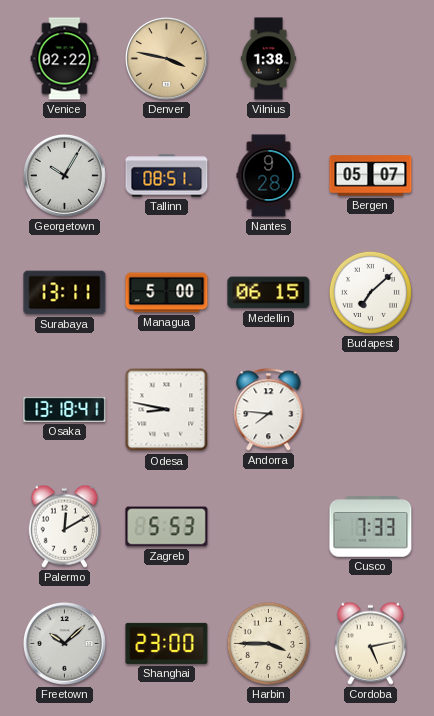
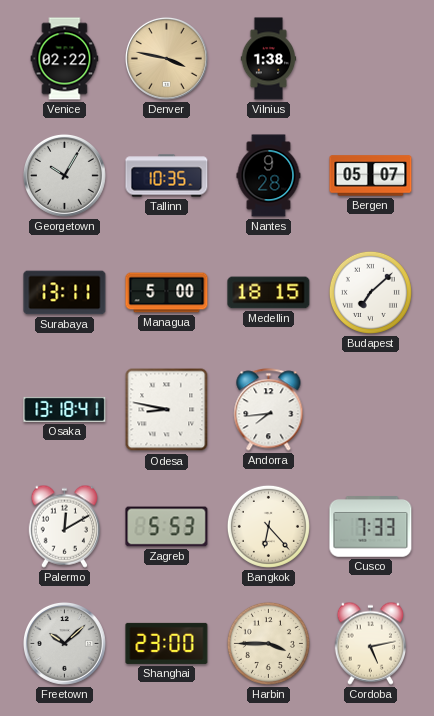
Tallinn: 08:51 -> 10:35
Medellin: 06:15 -> 18:15
Andorra: 7:46 -> 7:44
Bangkok: none -> 6:23
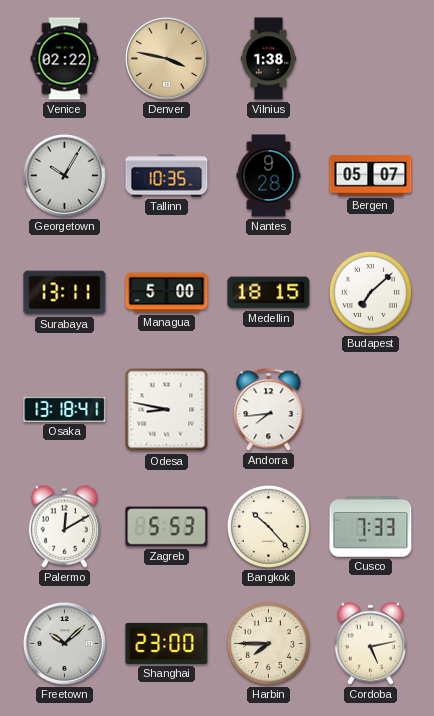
Bangkok: 6:23 -> 10:23
Harbin: 3:45 -> 7:45
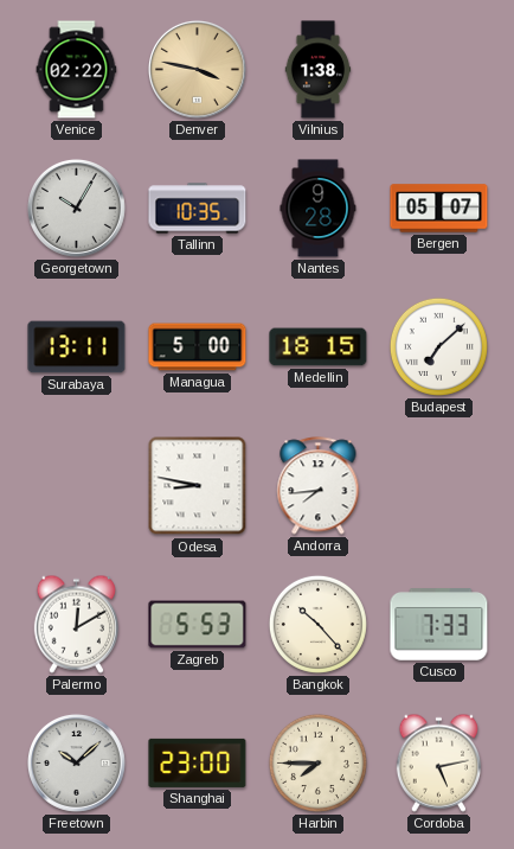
Osaka: 13:18 -> none
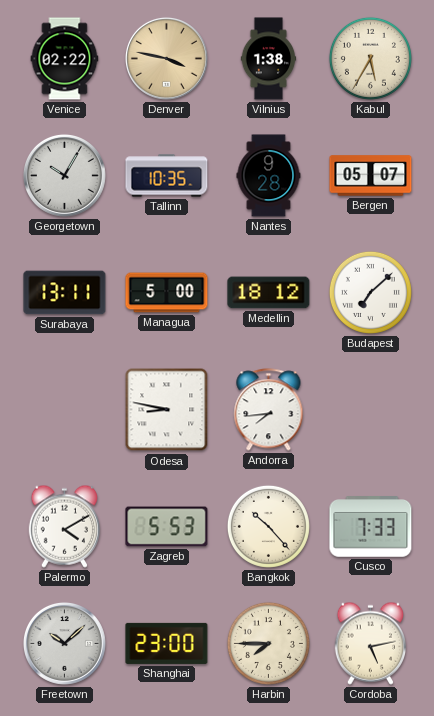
Kabul: none -> 5:35
Medellin: 18:15 -> 18:12
Palermo: 12:10 -> 4:10
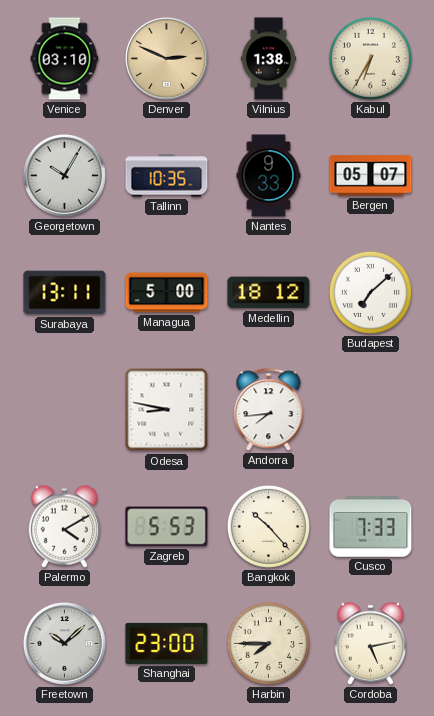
Venice: 02:22 -> 03:10
Denver: 3:47 -> 2:49
Kabul: 5:35 -> 6:35
Nantes: 9:28 -> 9:33
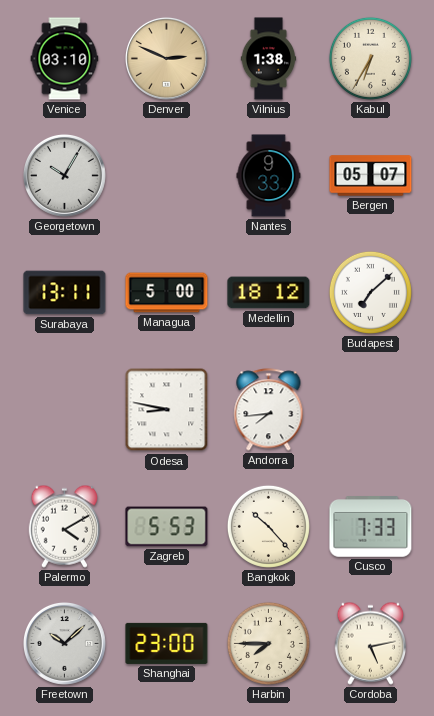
Tallinn: 10:35 -> none
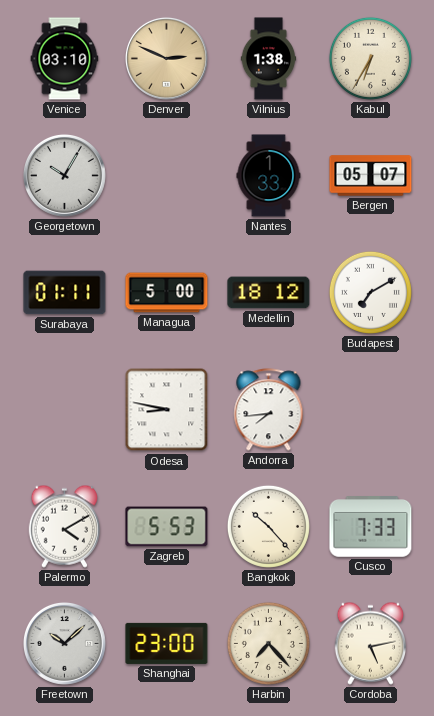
Nantes: 9:33 -> 1:33
Surabaya: 13:11 -> 01:11
Budapest: 7:08 -> 7:10
Harbin: 7:45 -> 7:23
